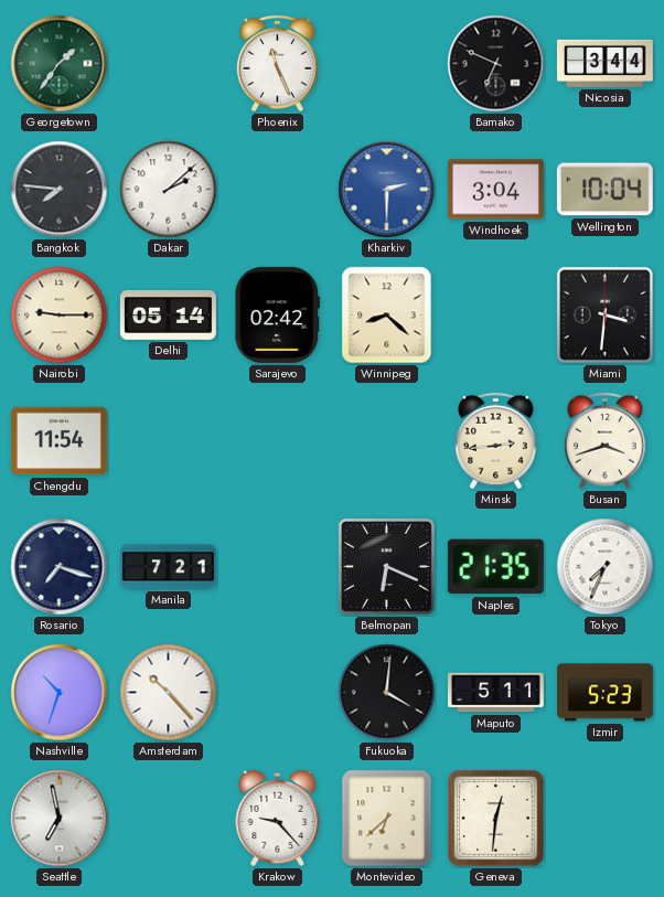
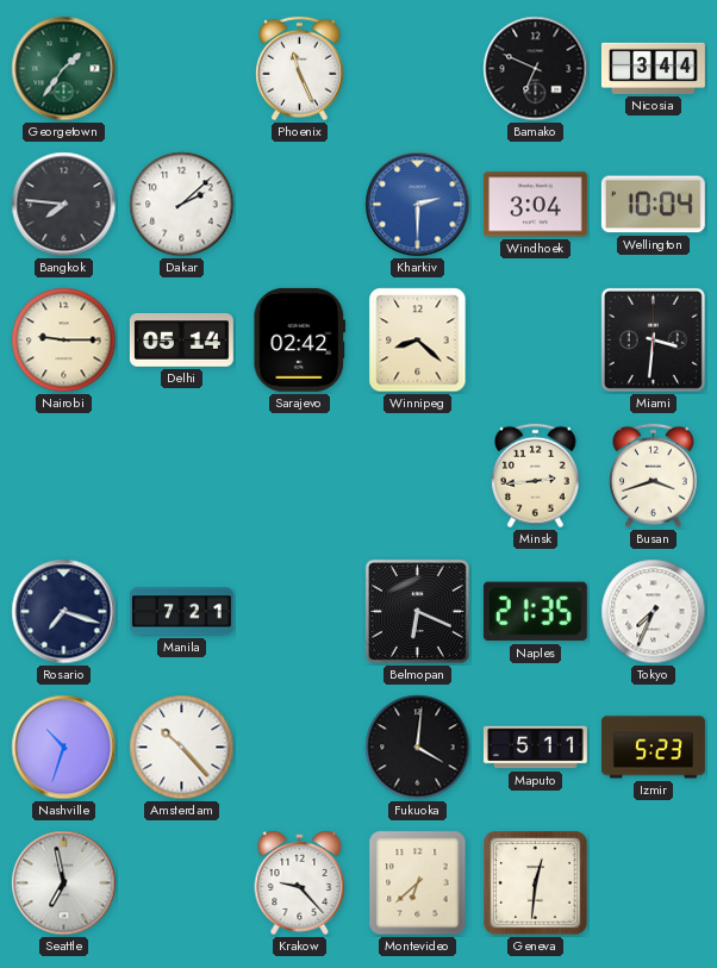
Chengdu: 11:54 -> none
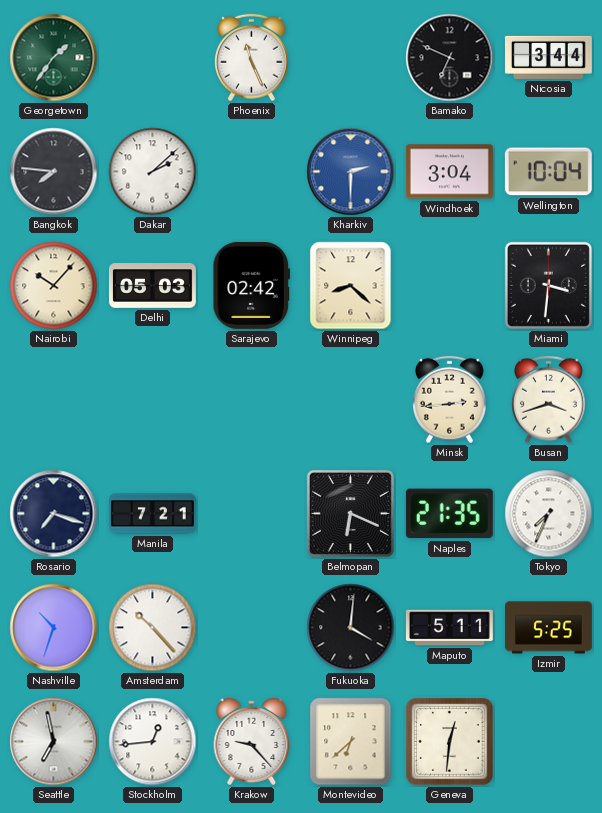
Nairobi: 9:15 -> 10:07
Delhi: 05:14 -> 05:03
Izmir: 5:23 -> 5:25
Stockholm: none -> 12:44
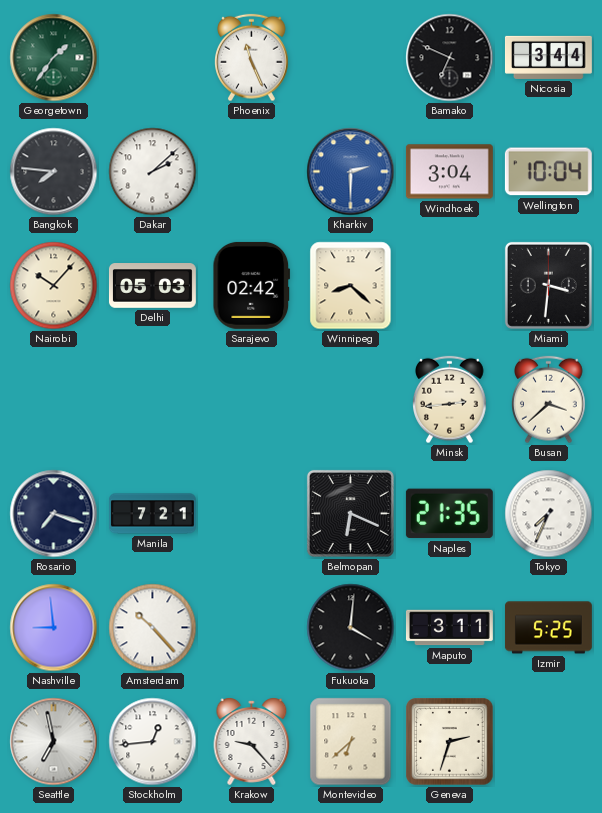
Busan: 3:42 -> 3:38
Nashville: 10:33 -> 8:59
Maputo: 5:11 -> 3:11
Geneva: 12:31 -> 2:33
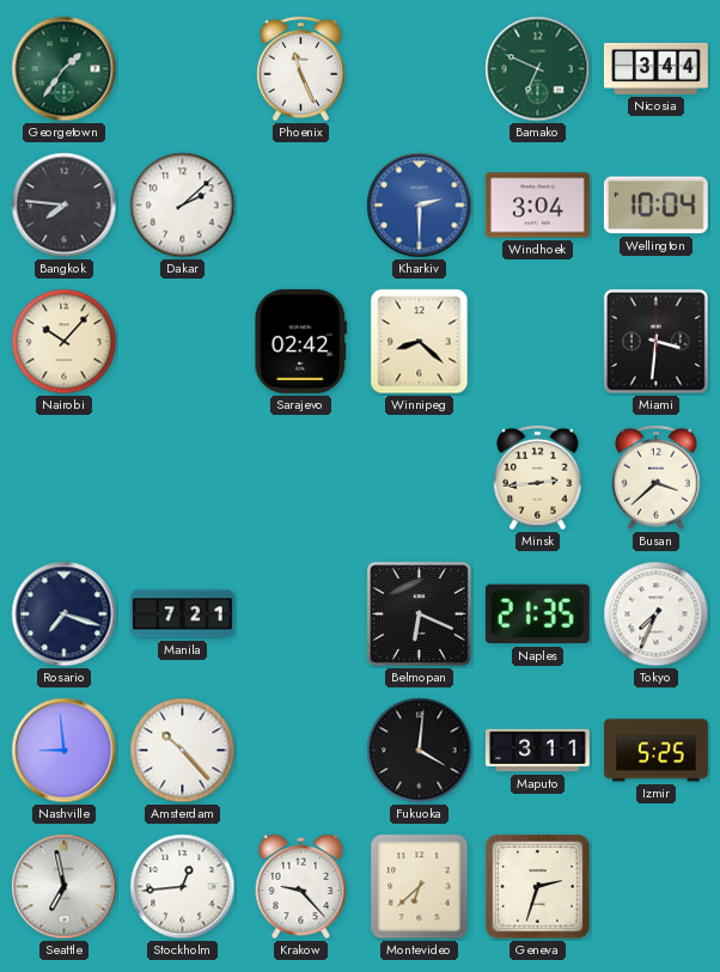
Bamako dial: black -> green
Delhi: 05:03 -> none
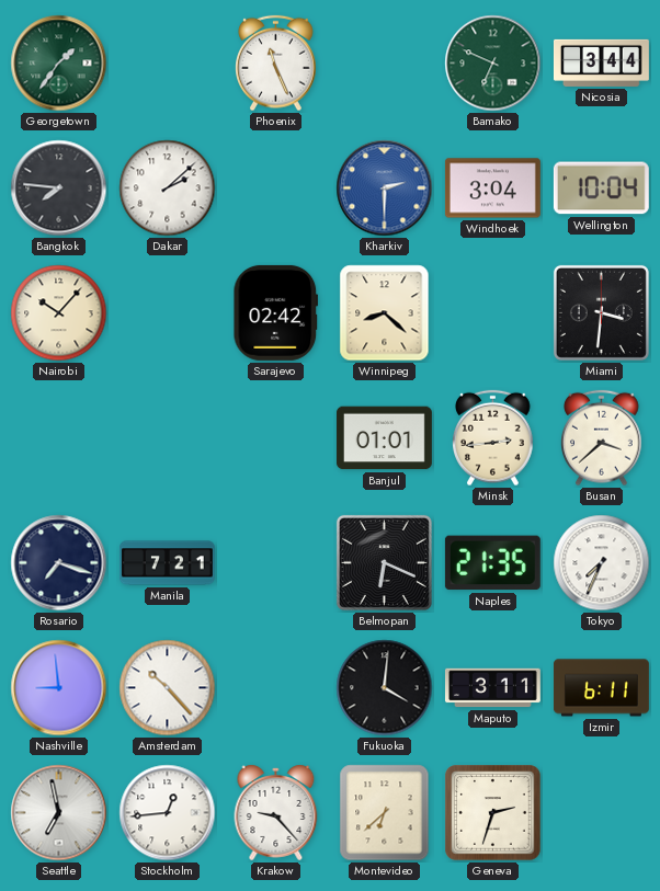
Banjul: none -> 01:01
Izmir: 5:25 -> 6:11
